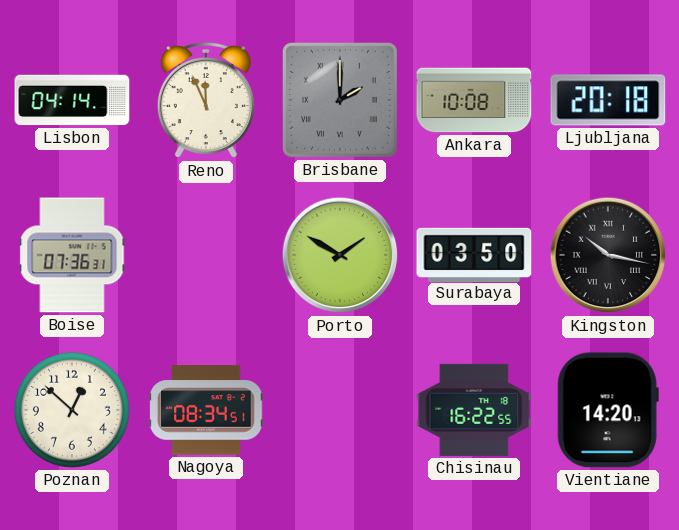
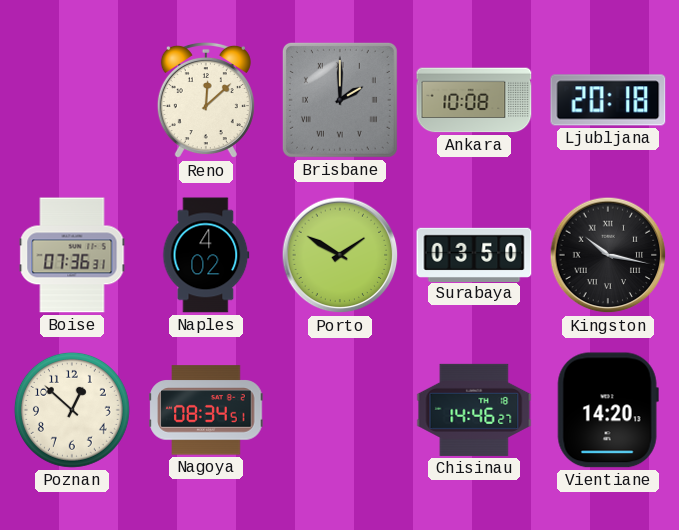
Lisbon: 04:14 -> none
Reno: 11:56 -> 12:08
Naples: none -> 4:02
Chisinau: 16:22 -> 14:46
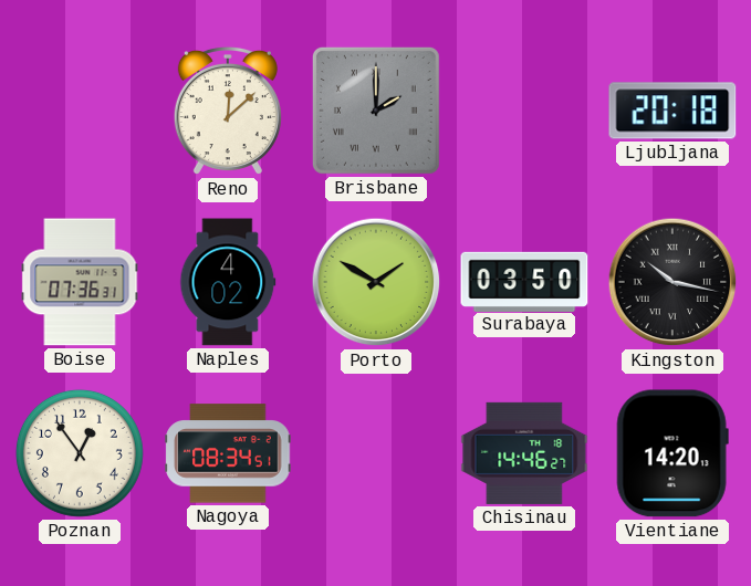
Ankara: 10:08 -> none
Poznan: 12:52 -> 12:54
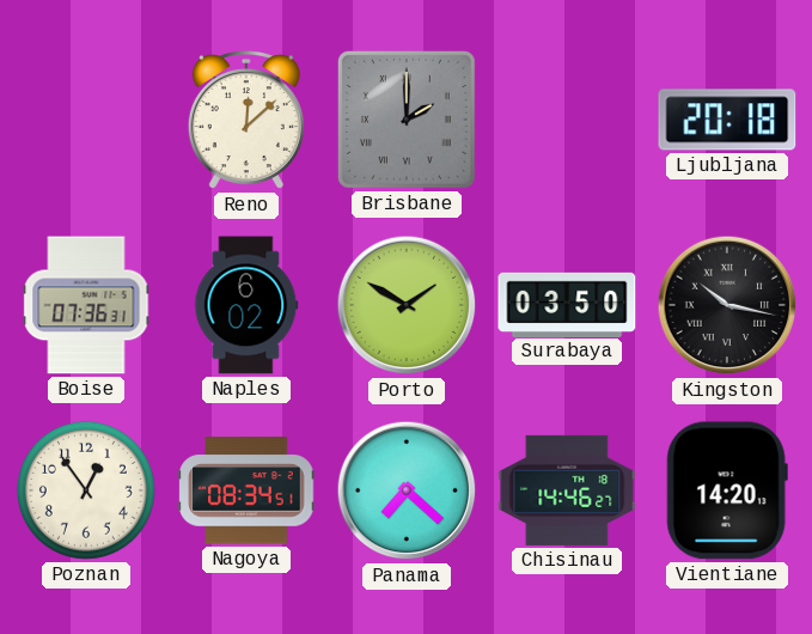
Naples: 4:02 -> 6:02
Panama: none -> 7:22
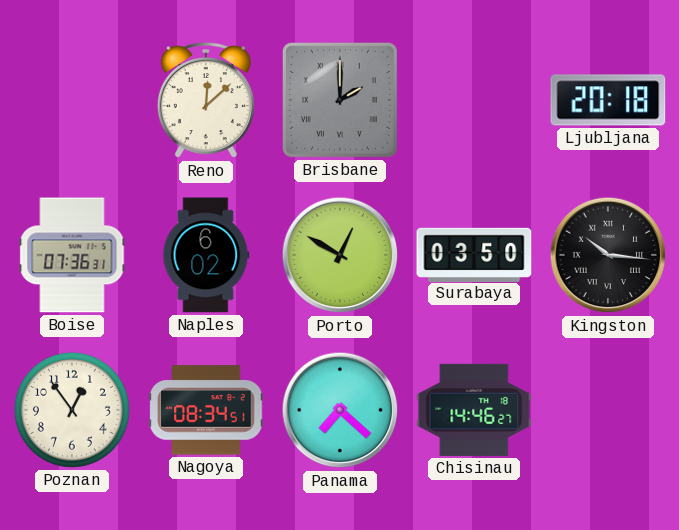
Porto: 1:50 -> 12:50
Kingston: 10:17 -> 10:16
Vientiane: 14:20 -> none
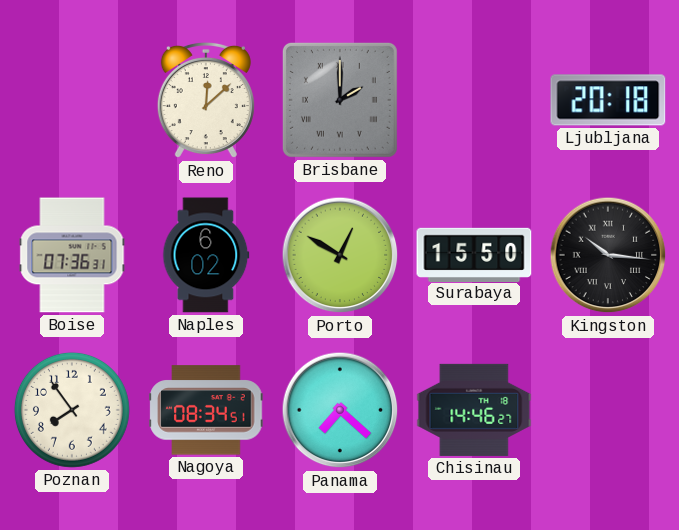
Surabaya: 03:50 -> 15:50
Poznan: 12:54 -> 7:54
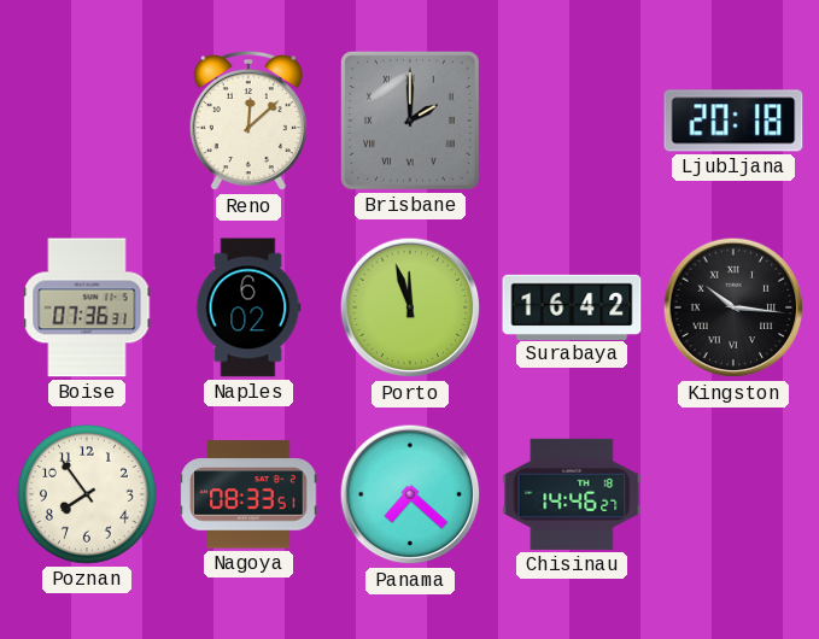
Porto: 12:50 -> 11:57
Surabaya: 15:50 -> 16:42
Nagoya: 08:34 -> 08:33
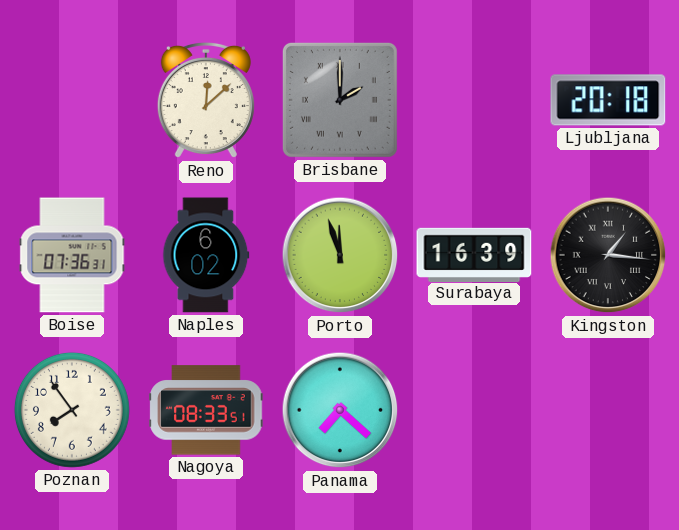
Surabaya: 16:42 -> 16:39
Kingston: 10:16 -> 1:16
Chisinau: 14:46 -> none
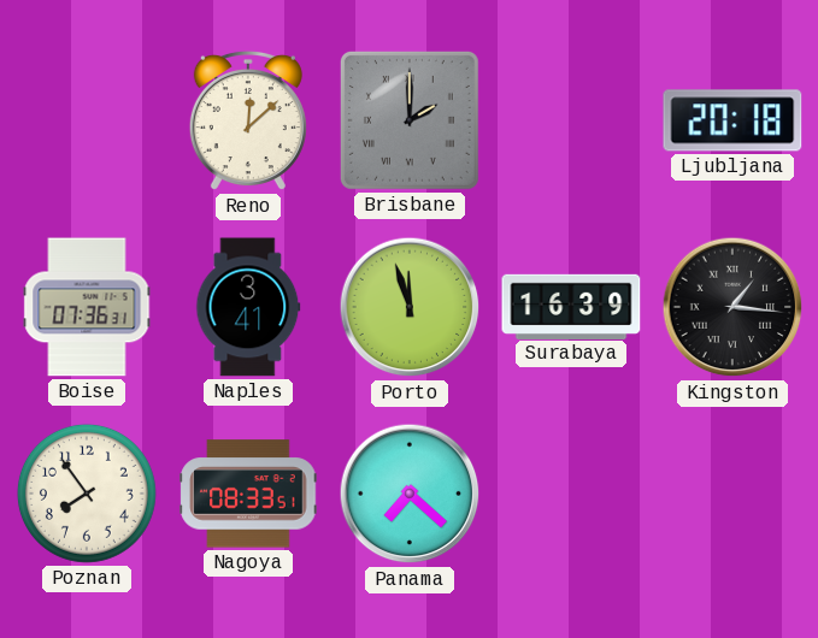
Naples: 6:02 -> 3:41
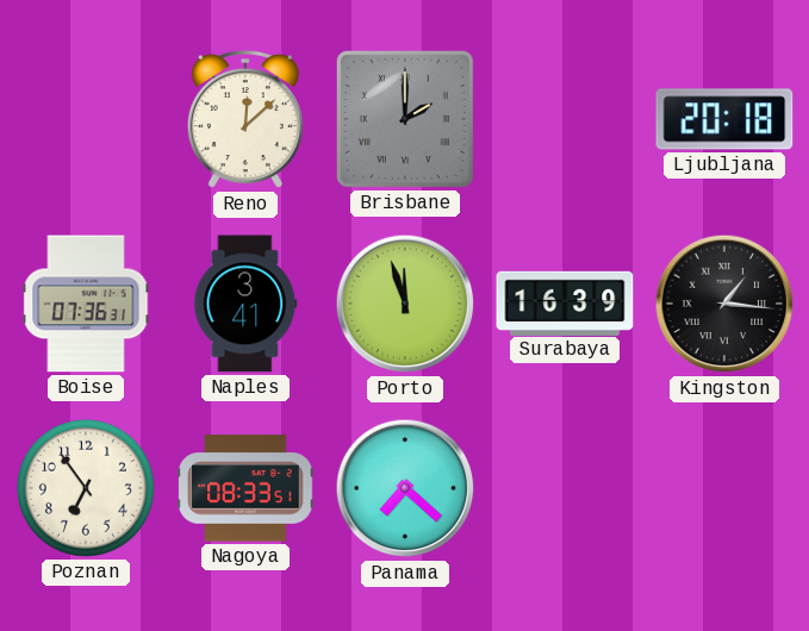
Poznan: 7:54 -> 6:54
